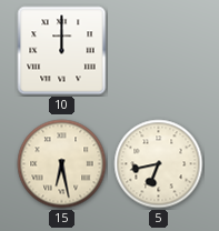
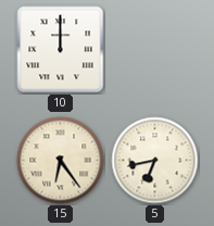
15: 6:28 -> 6:24
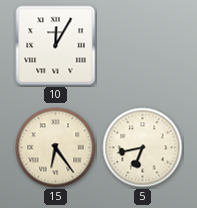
10: 12:00 -> 12:05
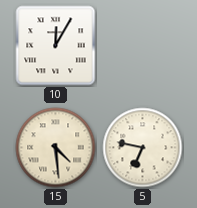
15: 6:24 -> 4:29
5: 6:43 -> 6:47
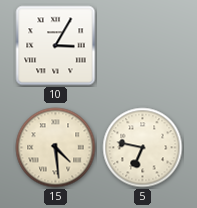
10: 12:05 -> 3:05
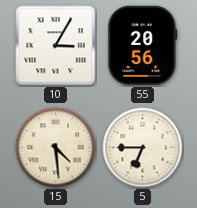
55: none -> 20:56
5: 6:47 -> 6:45
